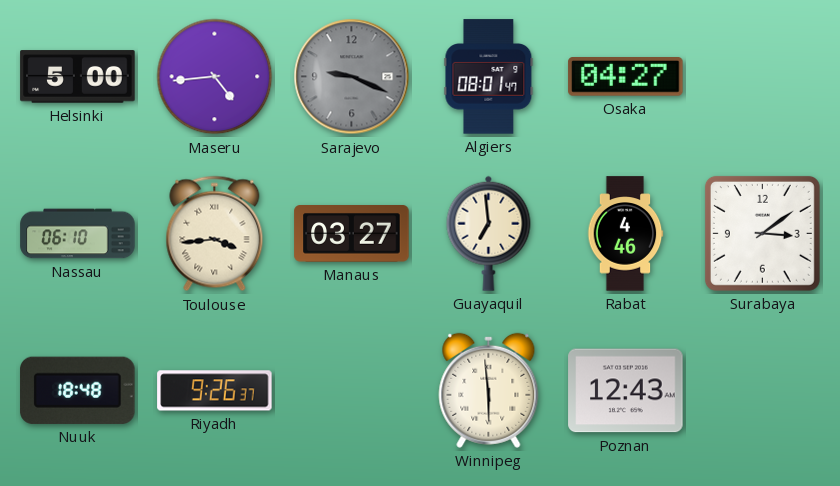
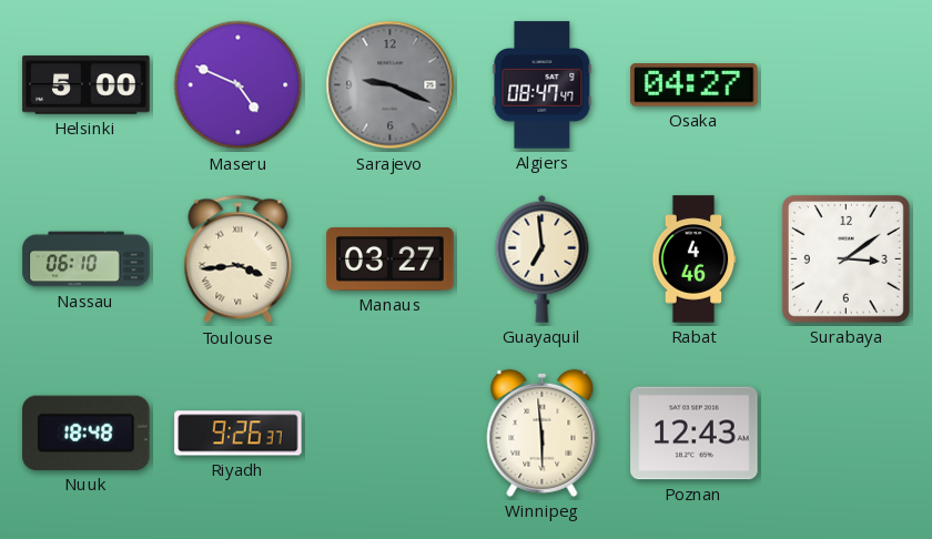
Maseru: 4:44 -> 4:49
Algiers: 08:01 -> 08:47
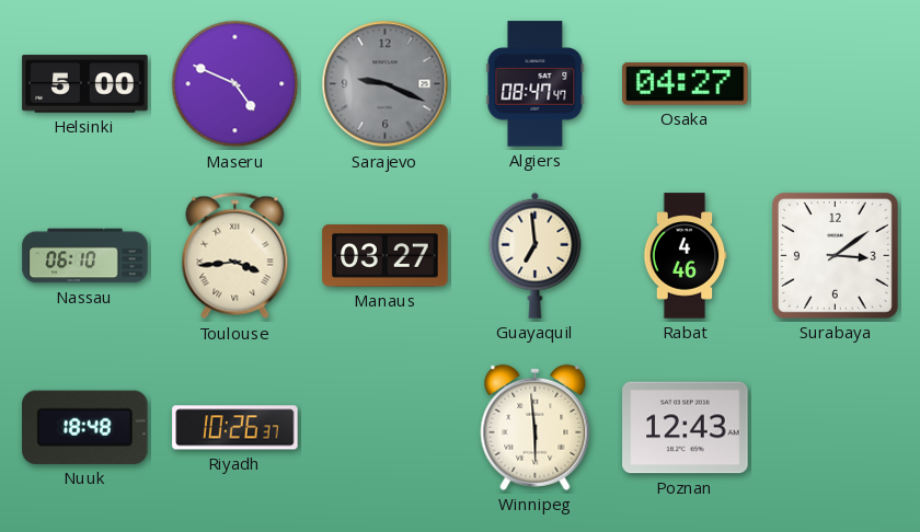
Riyadh: 9:26 -> 10:26
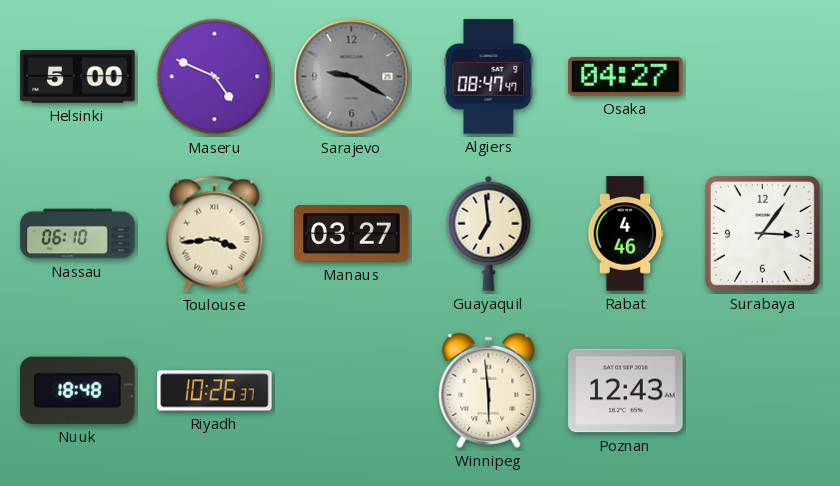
Sarajevo: 9:19 -> 9:20
Surabaya: 3:09 -> 3:06
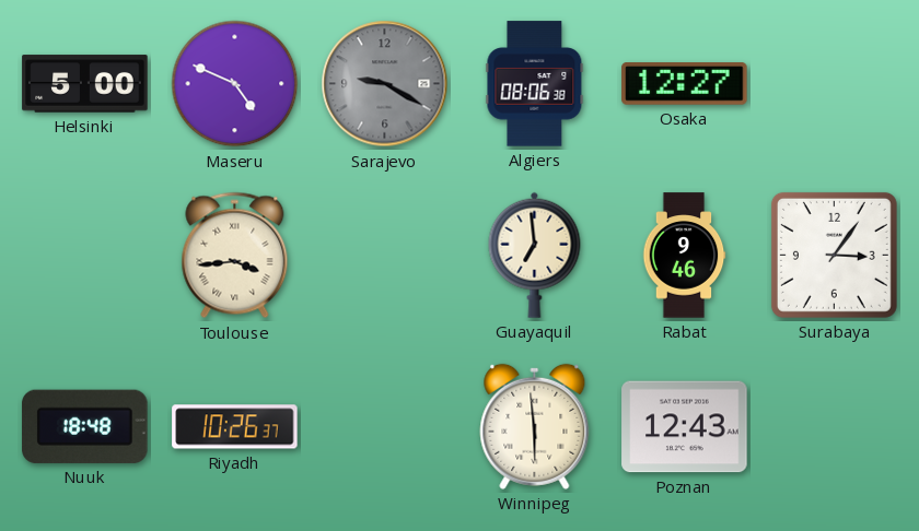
Algiers: 08:47 -> 08:06
Osaka: 04:27 -> 12:27
Nassau: 06:10 -> none
Manaus: 03:27 -> none
Rabat: 4:46 -> 9:46
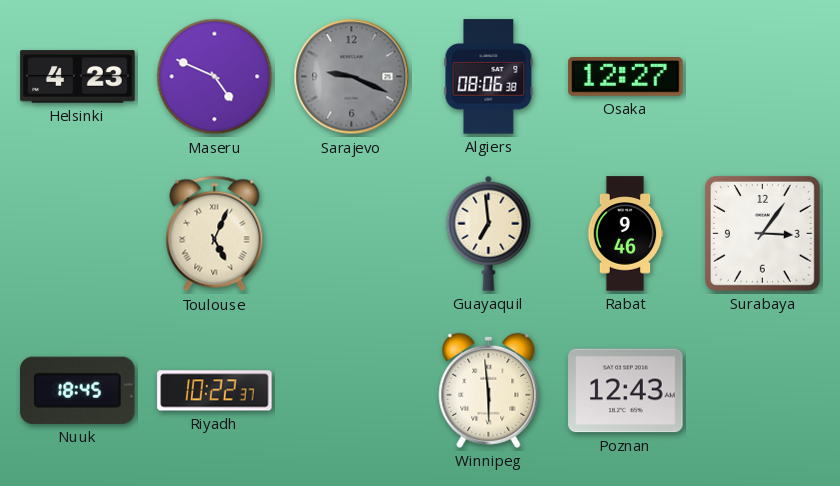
Helsinki: 5:00 -> 4:23
Sarajevo: 9:20 -> 9:19
Toulouse: 3:44 -> 5:04
Nuuk: 18:48 -> 18:45
Riyadh: 10:26 -> 10:22
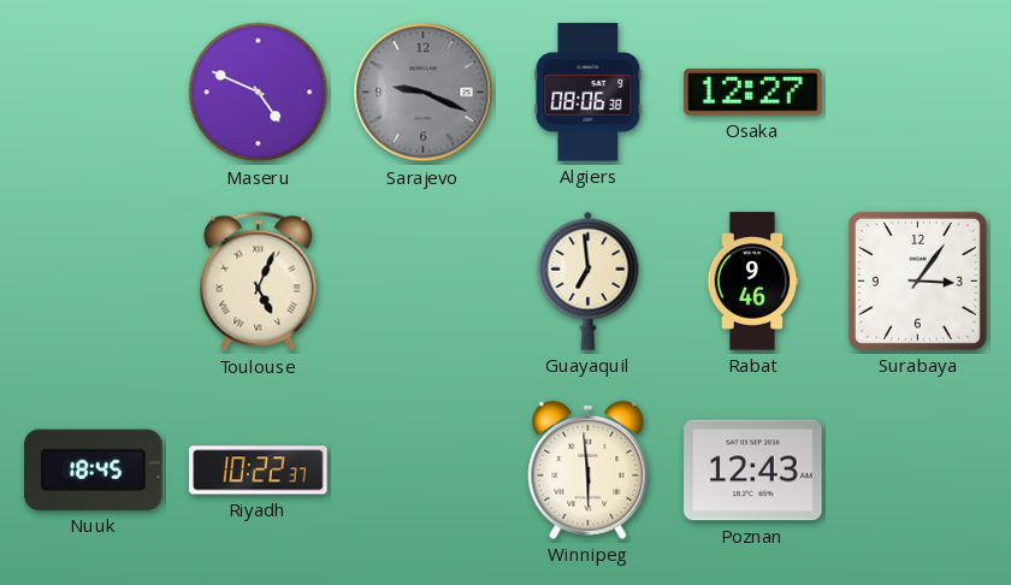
Helsinki: 4:23 -> none
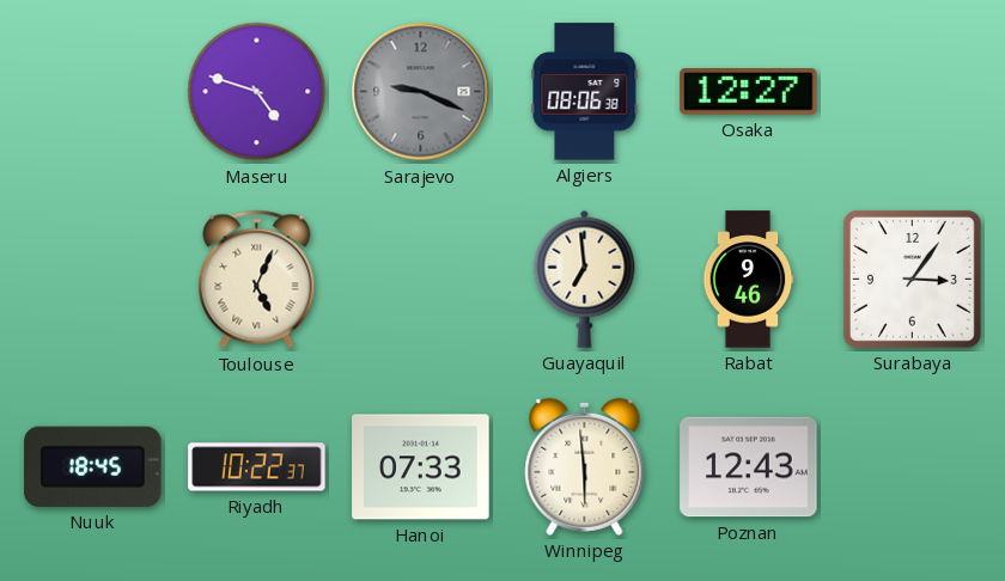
Maseru: 4:49 -> 4:48
Hanoi: none -> 07:33
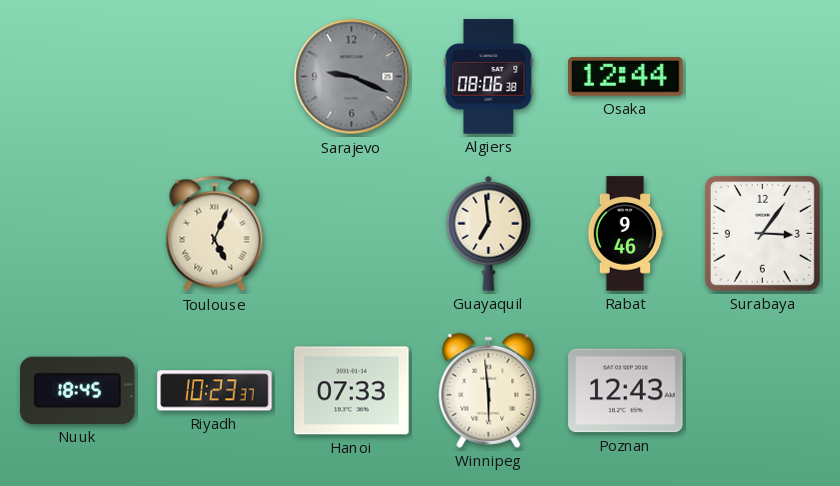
Maseru: 4:48 -> none
Osaka: 12:27 -> 12:44
Riyadh: 10:22 -> 10:23
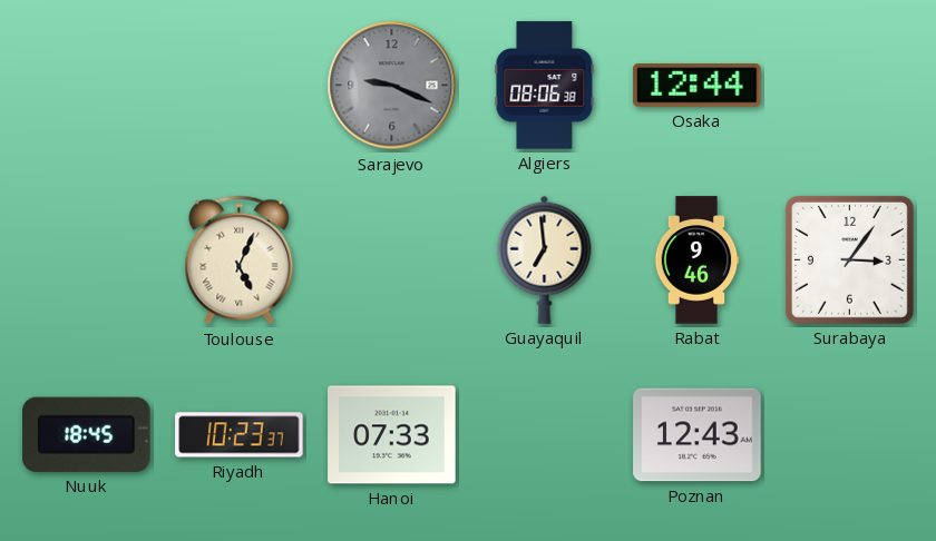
Winnipeg: 5:59 -> none
